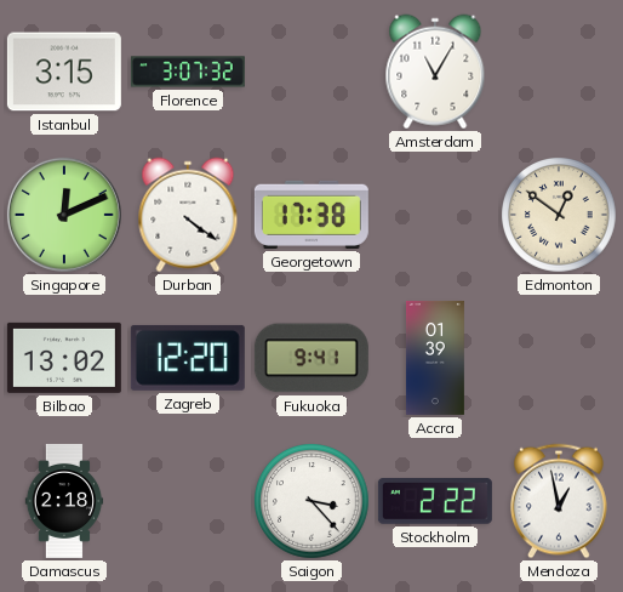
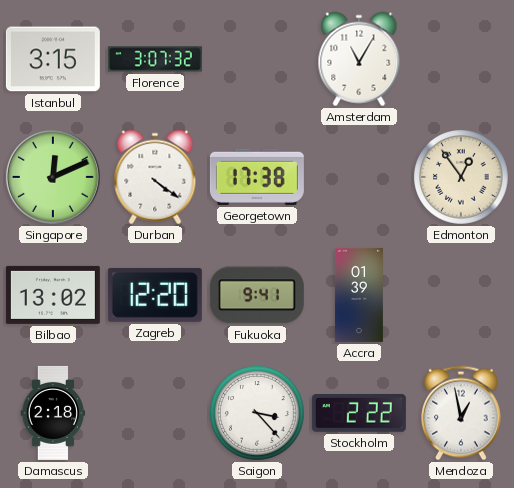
Edmonton: 12:51 -> 12:54
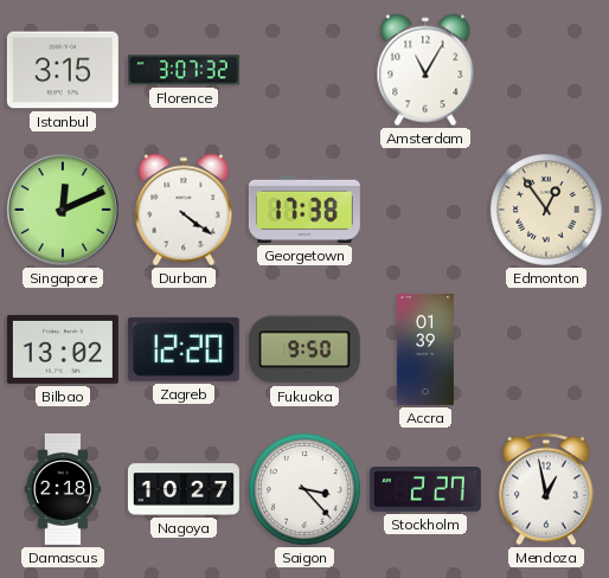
Fukuoka: 9:41 -> 9:50
Nagoya: none -> 10:27
Stockholm: 2:22 -> 2:27
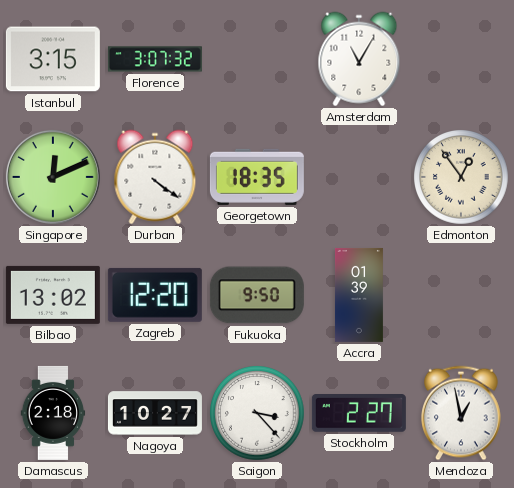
Georgetown: 17:38 -> 18:35
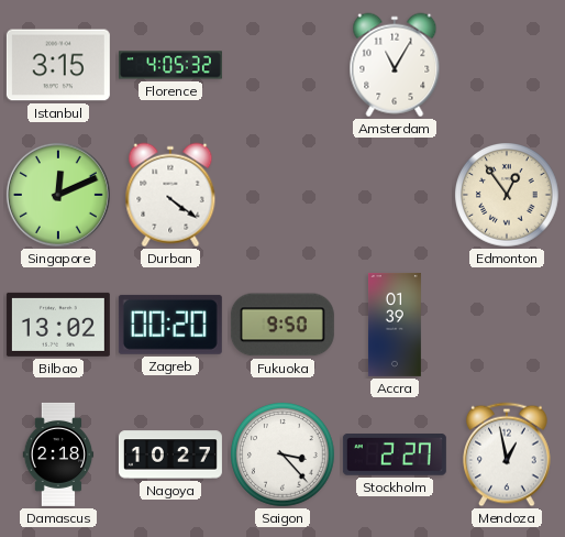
Florence: 3:07 -> 4:05
Georgetown: 18:35 -> none
Zagreb: 12:20 -> 00:20
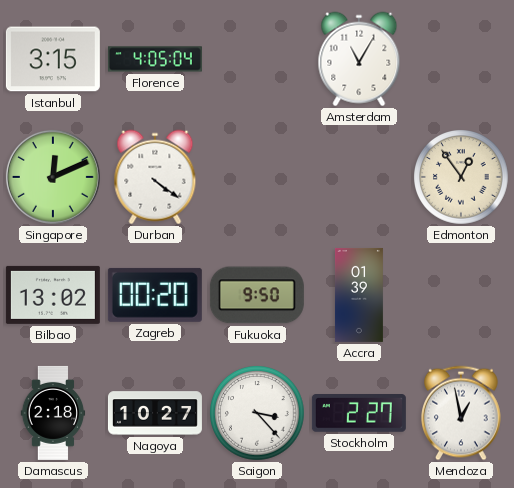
Florence: 4:05:32 -> 4:05:04
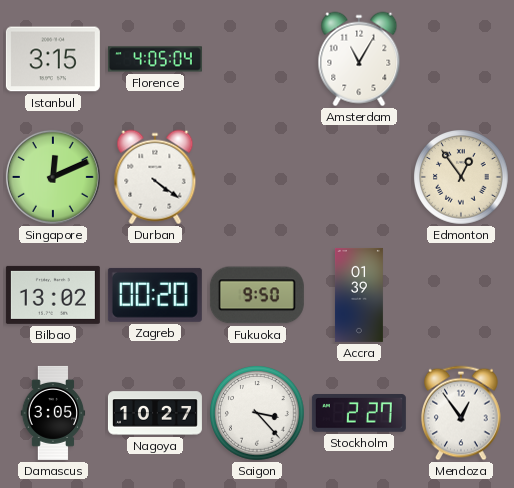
Damascus: 2:18 -> 3:05
Mendoza: 12:58 -> 12:54
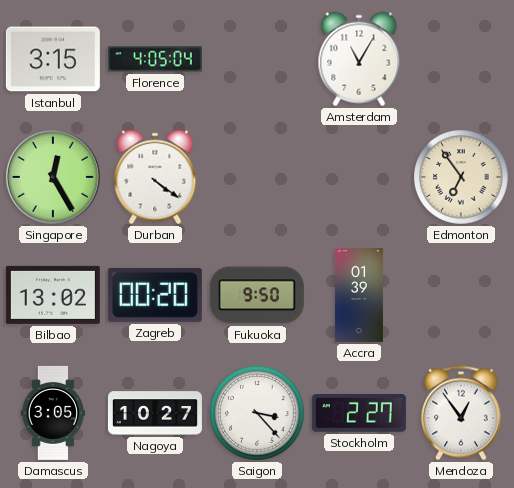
Singapore: 12:11 -> 12:25
Edmonton: 12:54 -> 6:54
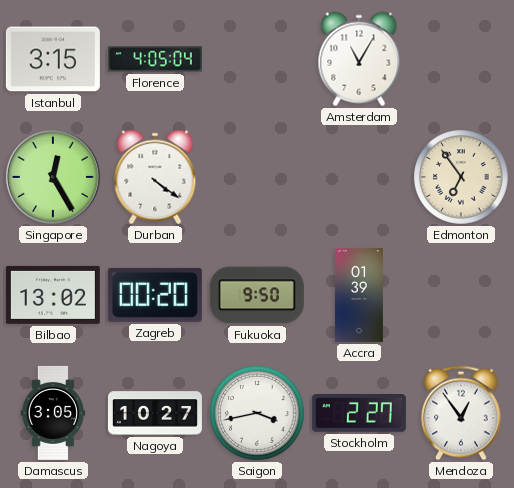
Saigon: 3:23 -> 3:43
